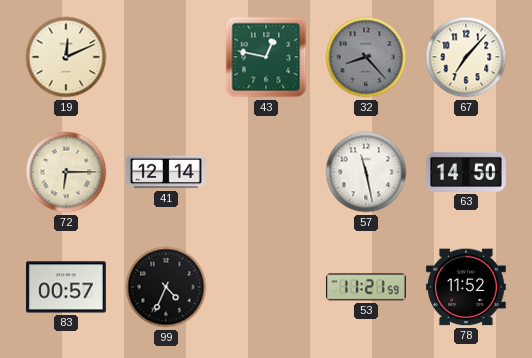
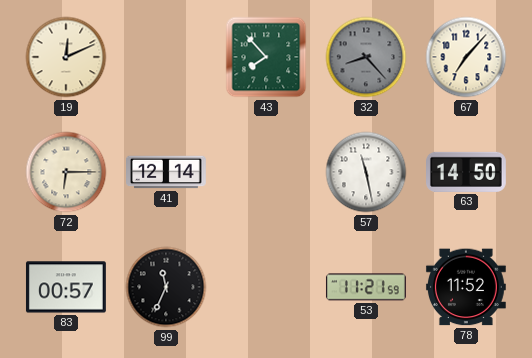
43: 12:47 -> 7:53
99: 4:34 -> 11:34
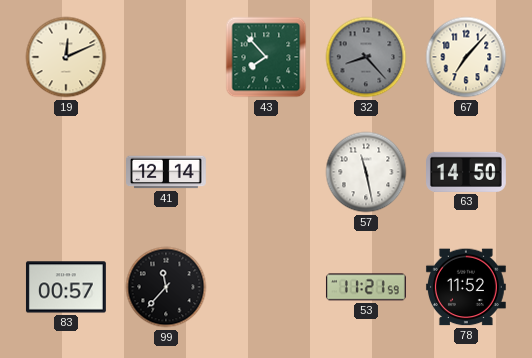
72: 6:15 -> none
99: 11:34 -> 11:37
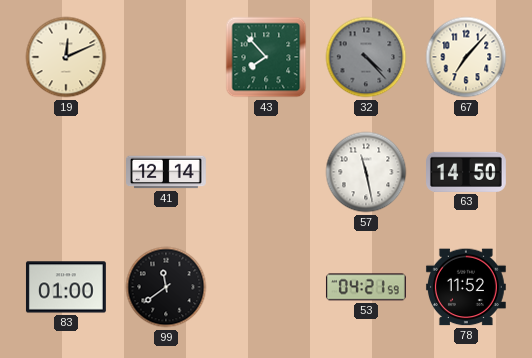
32: 8:23 -> 4:23
83: 00:57 -> 01:00
99: 11:37 -> 11:39
53: 11:21 -> 04:21
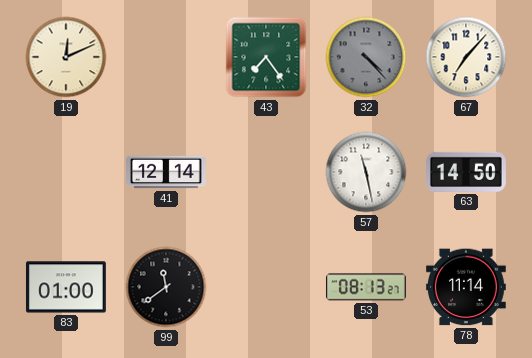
43: 7:53 -> 7:24
53: 04:21 -> 08:13
78: 11:52 -> 11:14
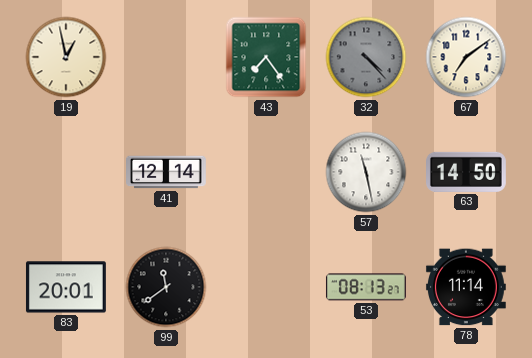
19: 12:11 -> 12:58
67: 7:07 -> 7:09
83: 01:00 -> 20:01
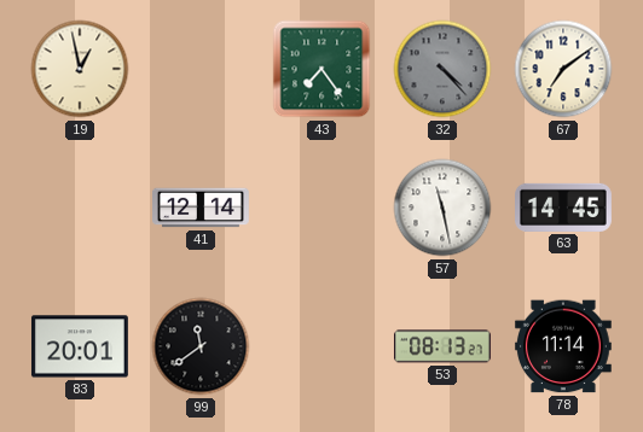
63: 14:50 -> 14:45
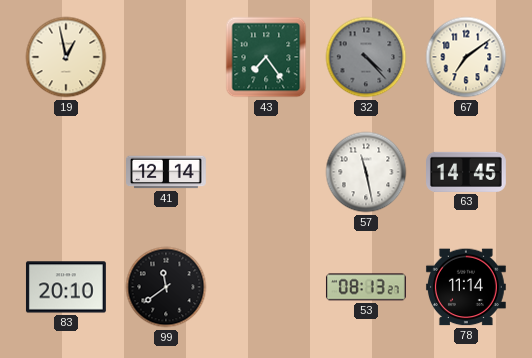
83: 20:01 -> 20:10
